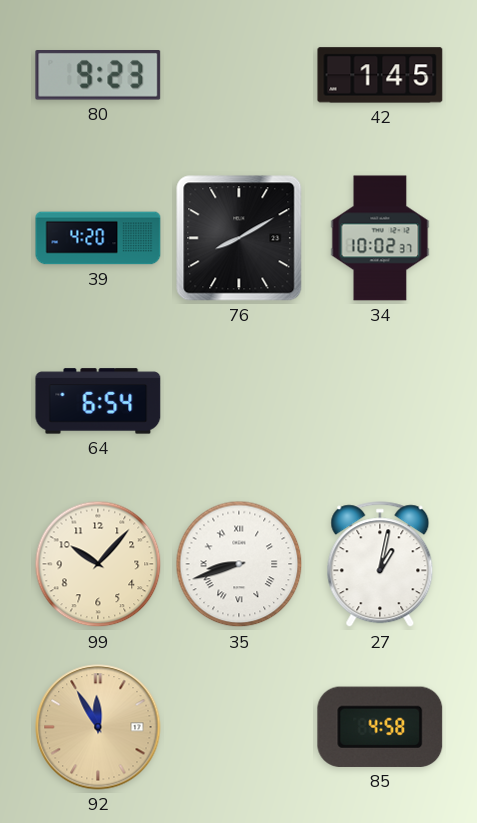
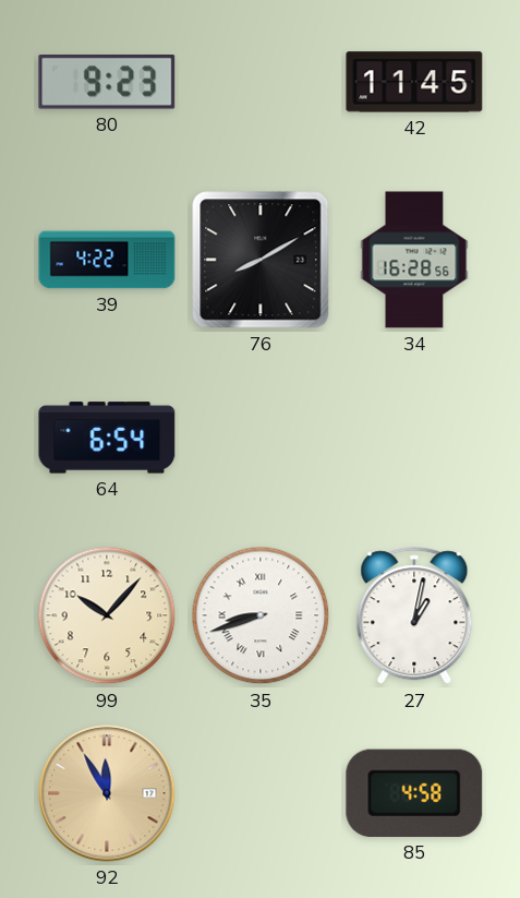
42: 1:45 -> 11:45
39: 4:20 -> 4:22
34: 10:02 -> 16:28
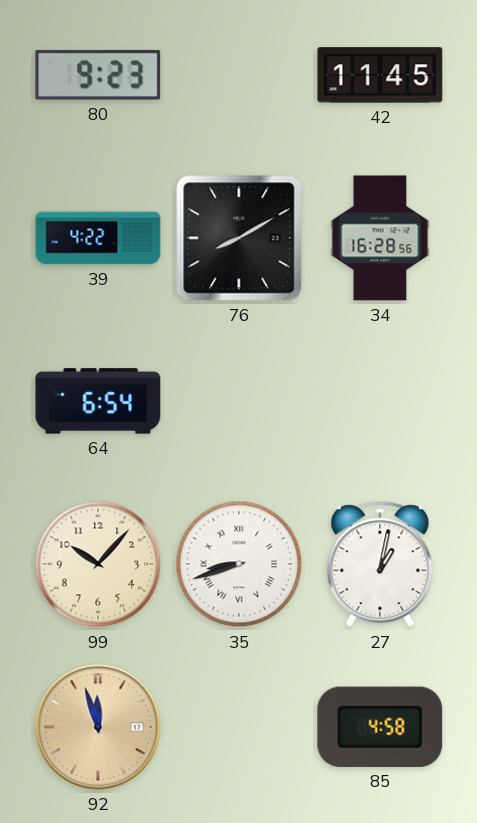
92: 11:55 -> 11:57
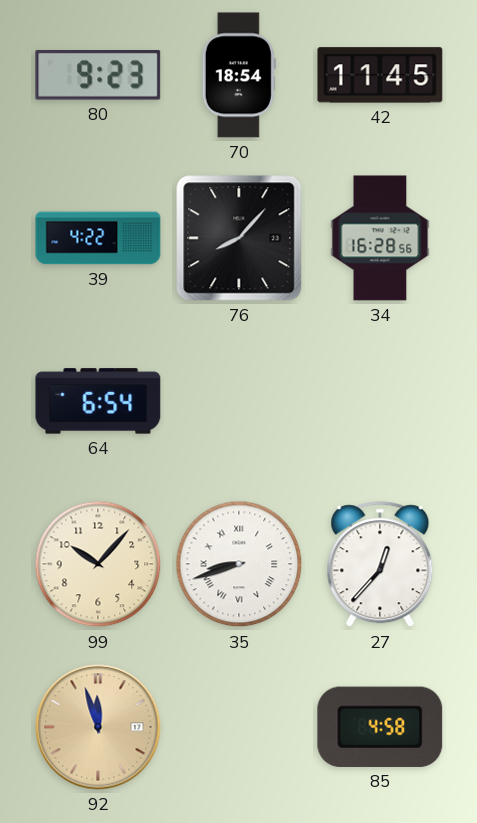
70: none -> 18:54
76: 8:10 -> 8:07
27: 1:02 -> 12:37
